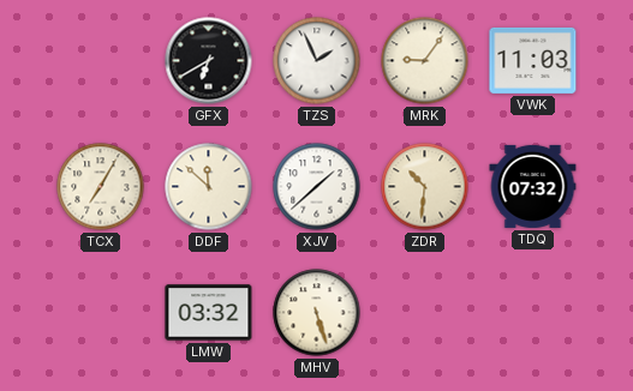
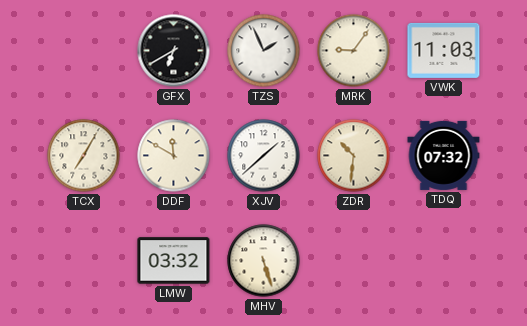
DDF: 11:52 -> 11:50
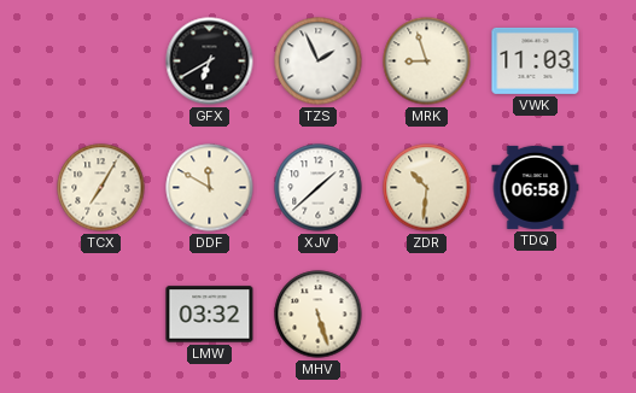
MRK: 9:06 -> 8:57
TDQ: 07:32 -> 06:58
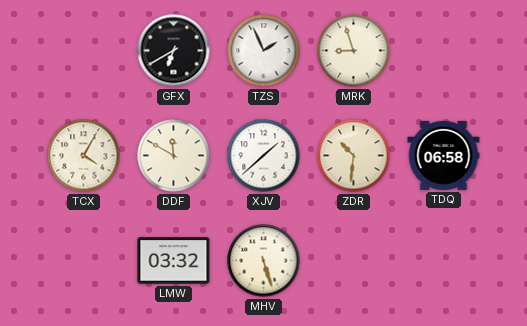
VWK: 11:03 -> none
TCX: 7:05 -> 4:05
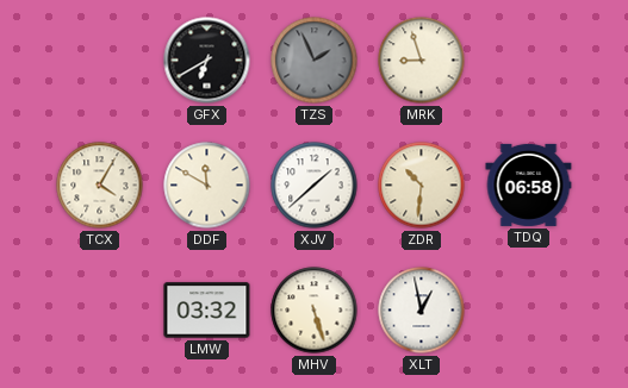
TZS dial: white -> grey
XLT: none -> 12:58
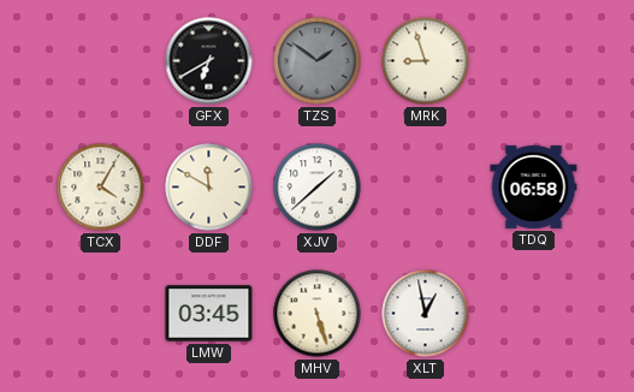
TZS: 1:56 -> 1:51
ZDR: 10:31 -> none
LMW: 03:32 -> 03:45
